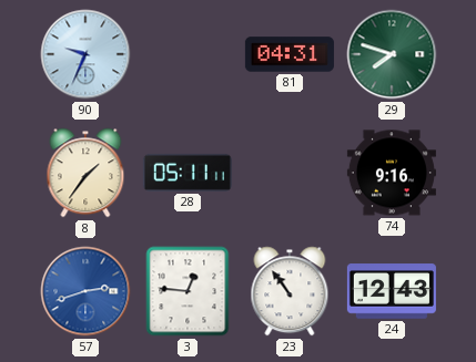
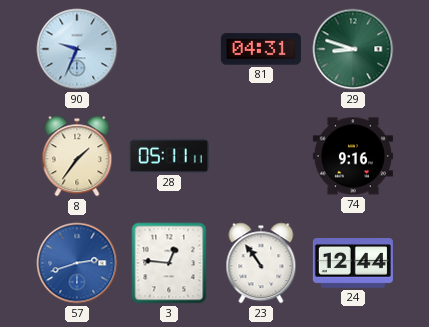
29: 7:48 -> 8:48
24: 12:43 -> 12:44
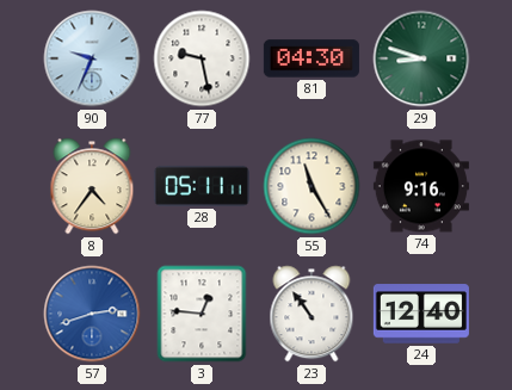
77: none -> 9:28
81: 04:31 -> 04:30
8: 1:36 -> 4:36
55: none -> 11:25
24: 12:44 -> 12:40
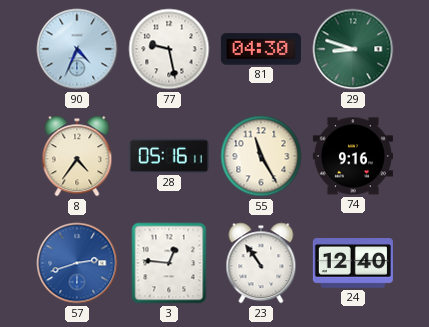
90: 9:34 -> 4:34
28: 05:11 -> 05:16
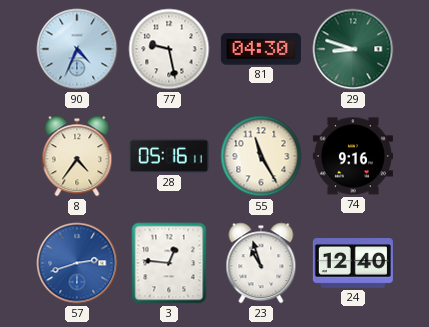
23: 10:54 -> 10:57
